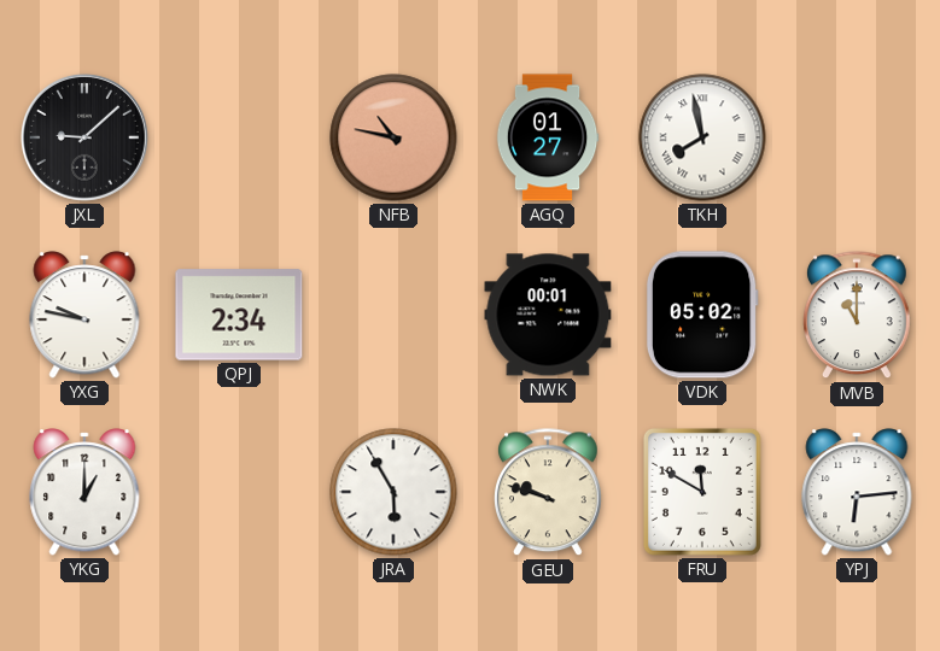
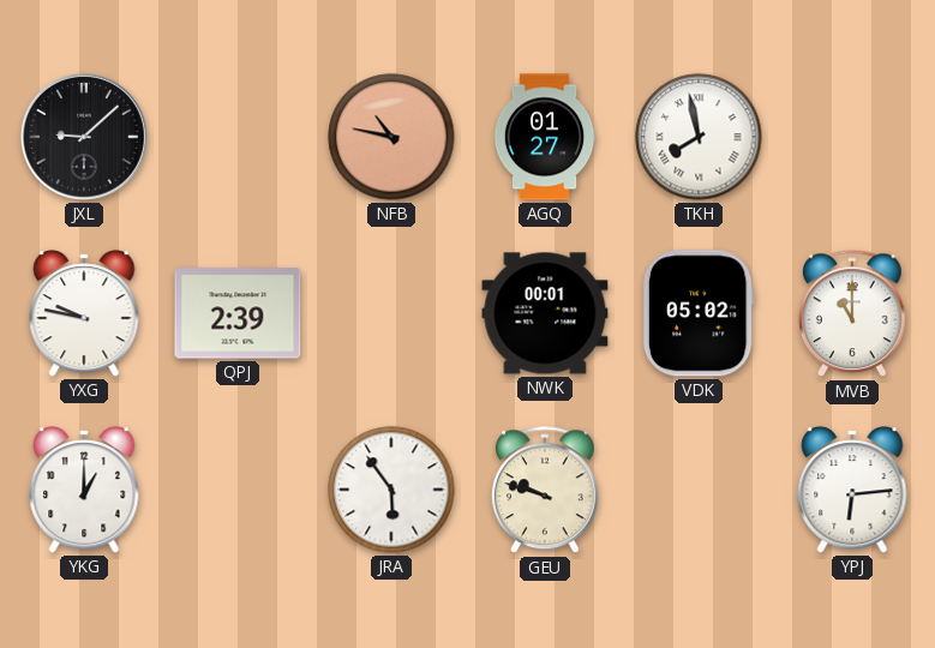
QPJ: 2:34 -> 2:39
JRA: 5:55 -> 5:54
FRU: 11:50 -> none
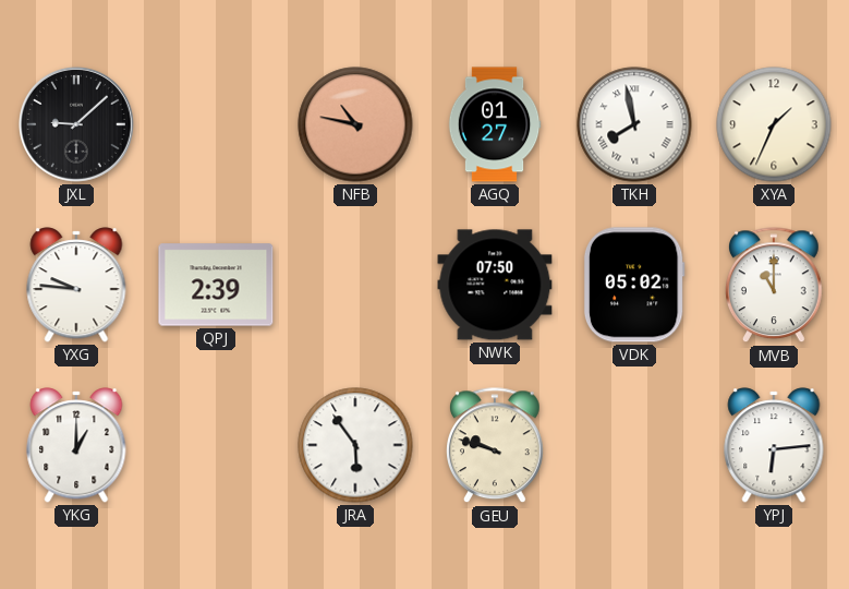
XYA: none -> 1:34
YXG: 9:47 -> 9:46
NWK: 00:01 -> 07:50
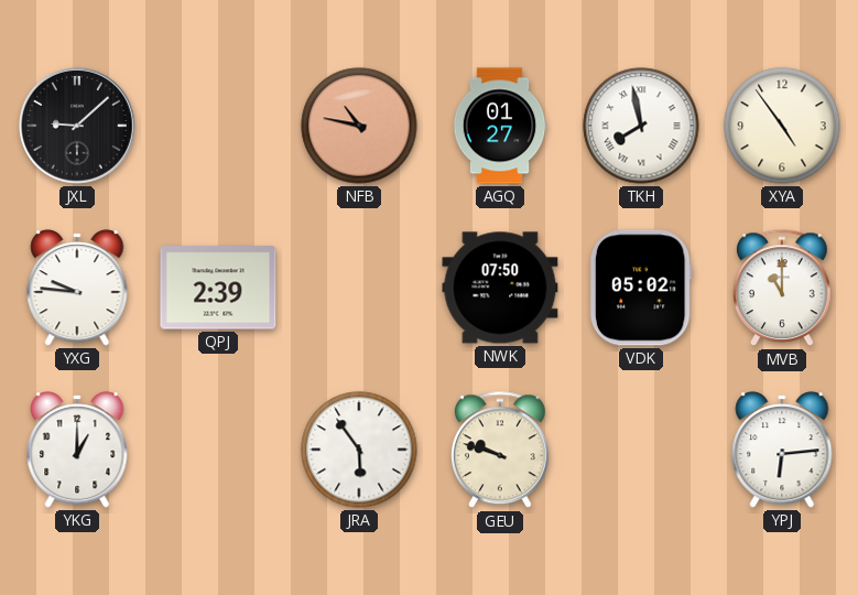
XYA: 1:34 -> 4:54
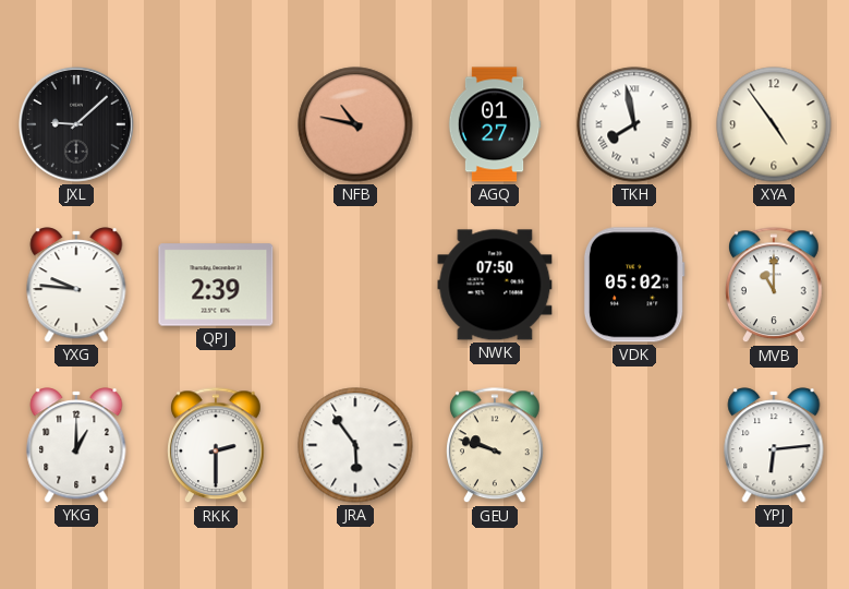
RKK: none -> 2:30
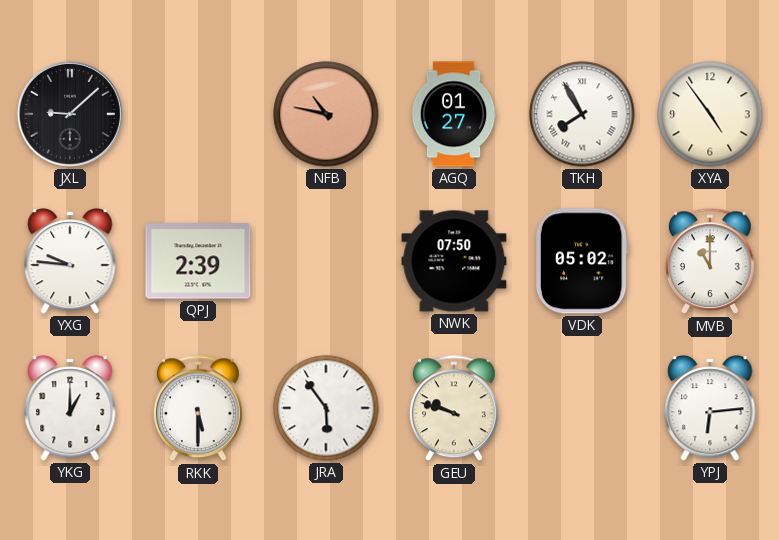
TKH: 7:58 -> 7:55
RKK: 2:30 -> 5:30
